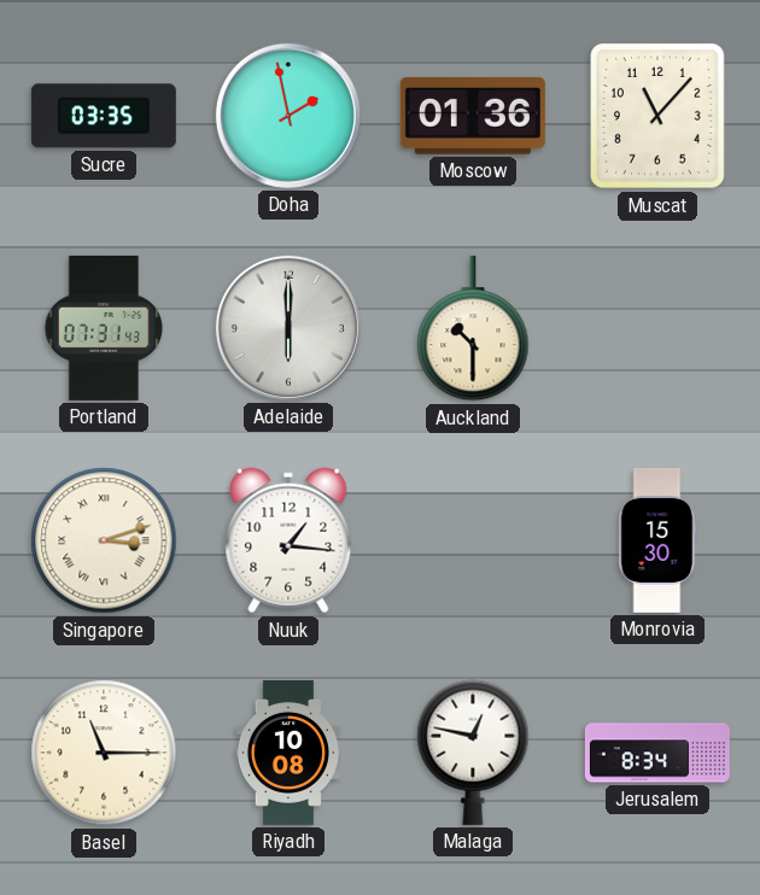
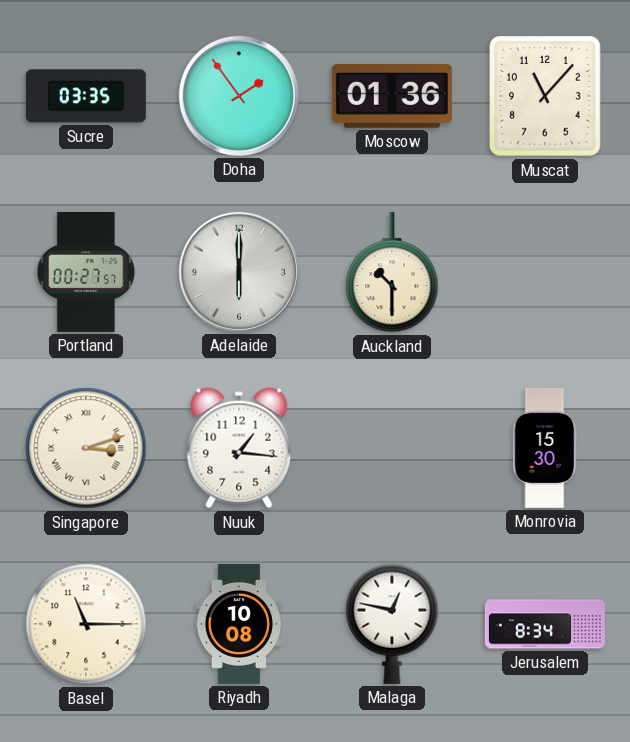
Doha: 1:58 -> 1:54
Portland: 07:31 -> 00:27
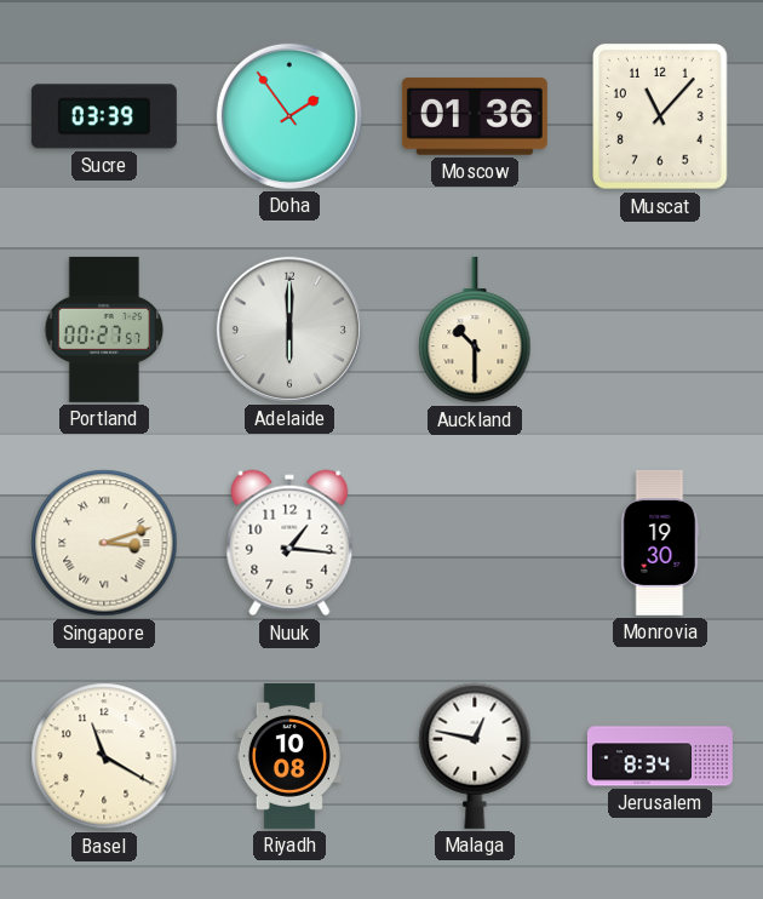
Sucre: 03:35 -> 03:39
Monrovia: 15:30 -> 19:30
Basel: 11:15 -> 11:20
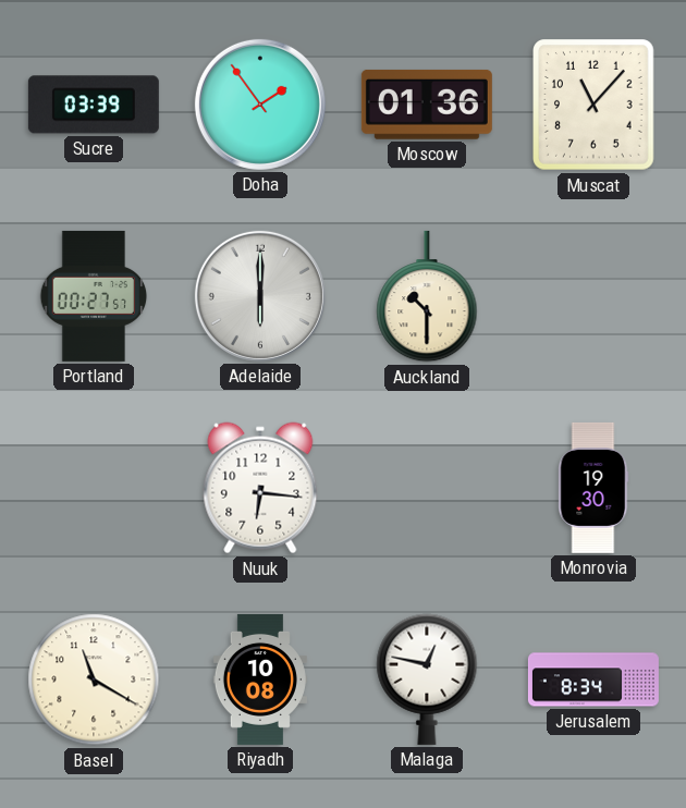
Singapore: 3:12 -> none
Nuuk: 1:16 -> 6:16
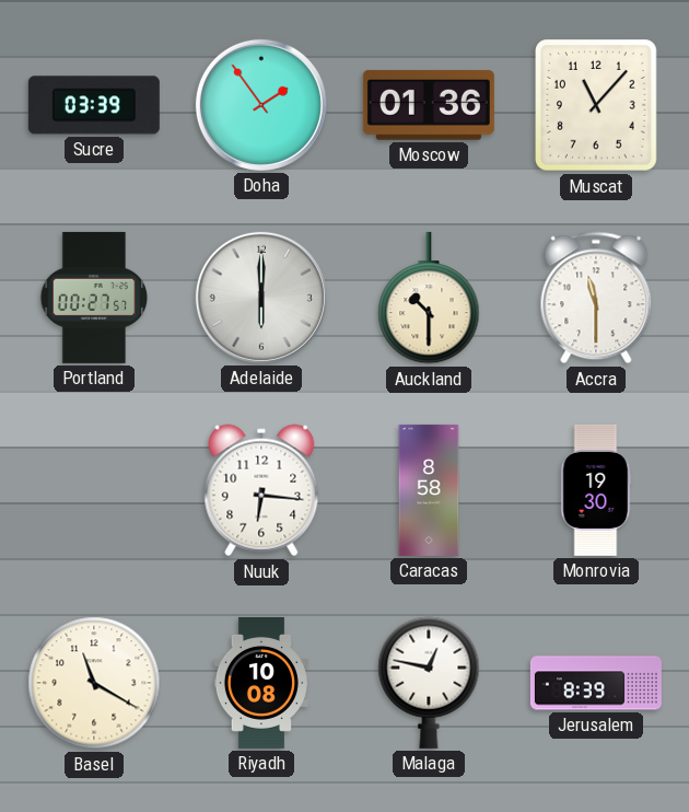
Accra: none -> 11:30
Caracas: none -> 8:58
Jerusalem: 8:34 -> 8:39
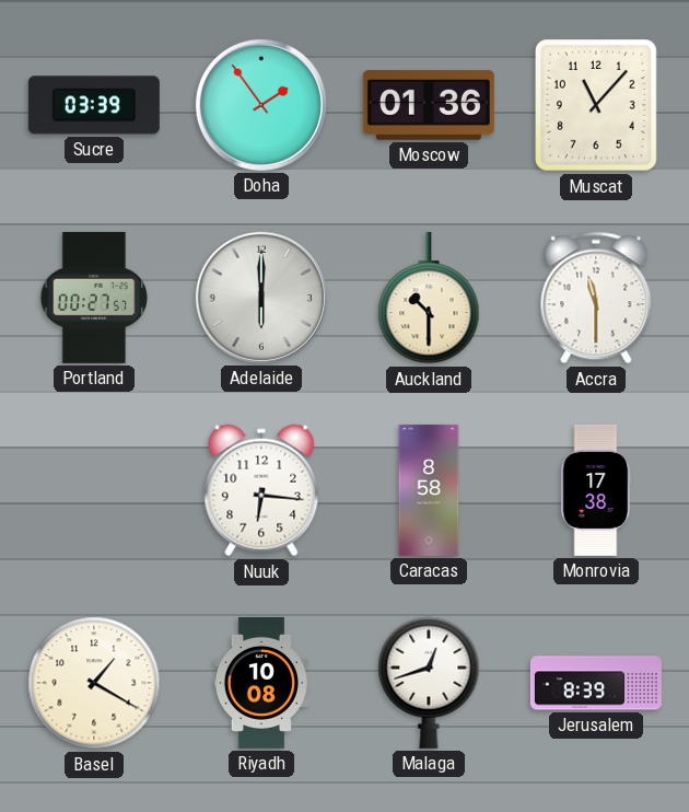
Monrovia: 19:30 -> 17:38
Basel: 11:20 -> 1:20
Malaga: 12:47 -> 12:42
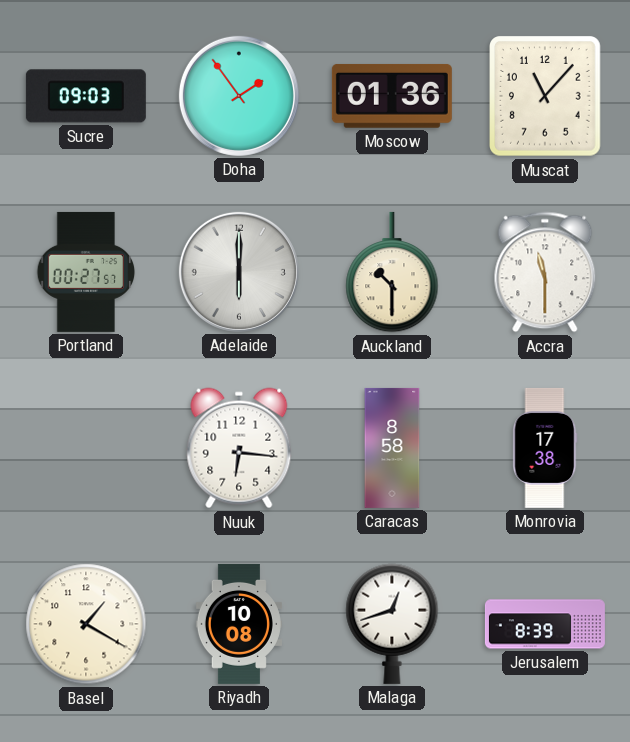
Sucre: 03:39 -> 09:03
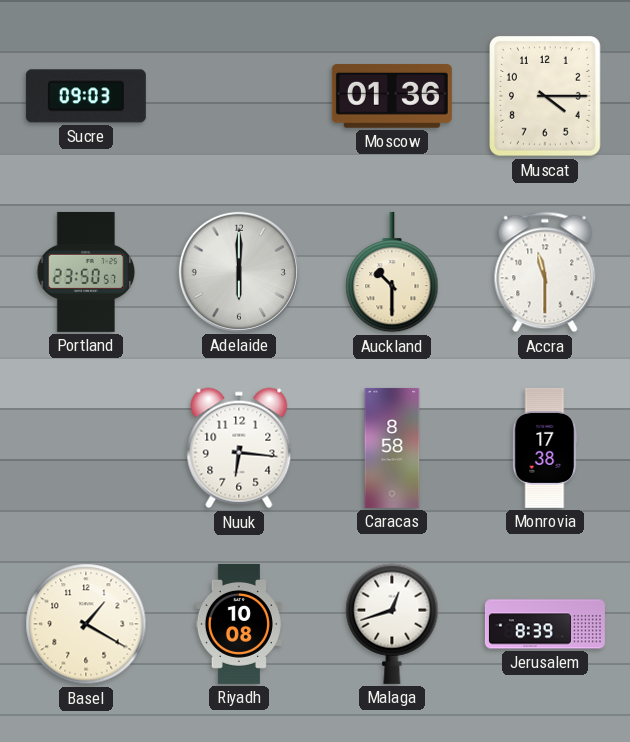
Doha: 1:54 -> none
Muscat: 11:07 -> 4:15
Portland: 00:27 -> 23:50
